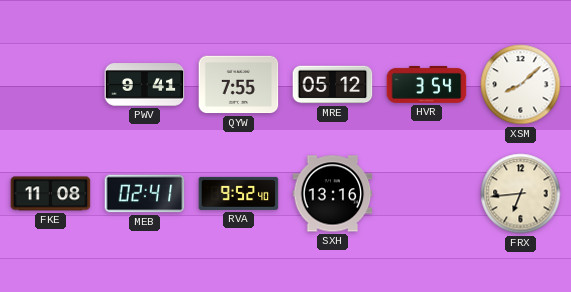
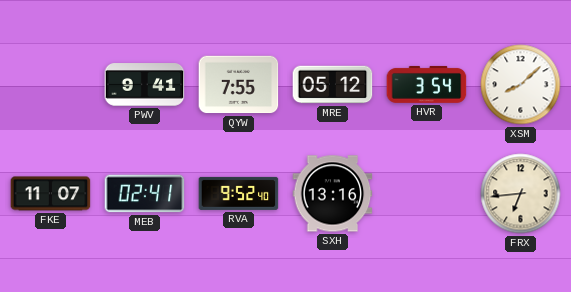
FKE: 11:08 -> 11:07
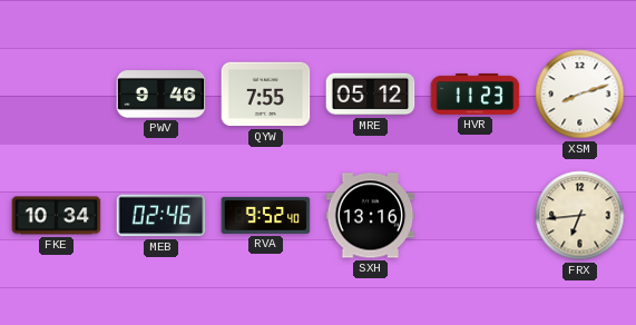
PWV: 9:41 -> 9:46
HVR: 3:54 -> 11:23
XSM: 8:08 -> 8:12
FKE: 11:07 -> 10:34
MEB: 02:41 -> 02:46
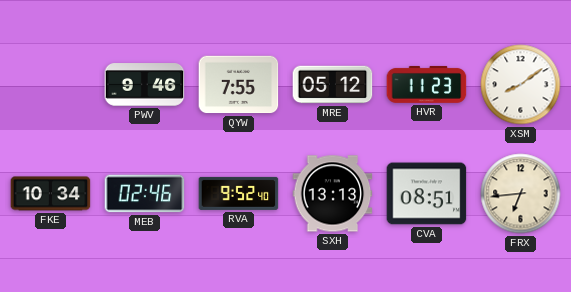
XSM: 8:12 -> 8:09
SXH: 13:16 -> 13:13
CVA: none -> 08:51
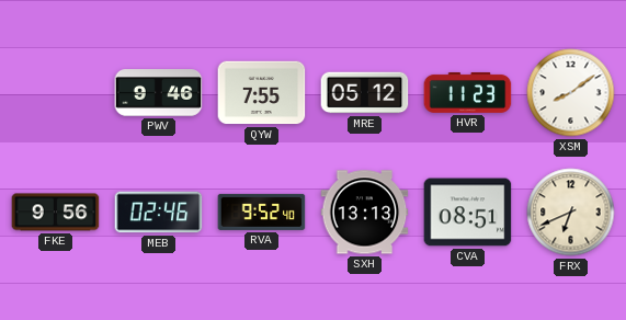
FKE: 10:34 -> 9:56
FRX: 6:44 -> 6:41
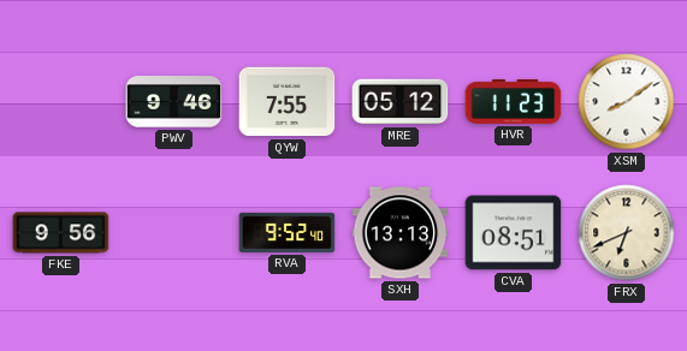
MEB: 02:46 -> none
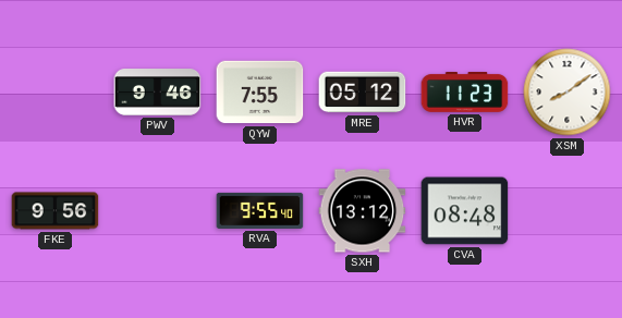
RVA: 9:52 -> 9:55
SXH: 13:13 -> 13:12
CVA: 08:51 -> 08:48
FRX: 6:41 -> none
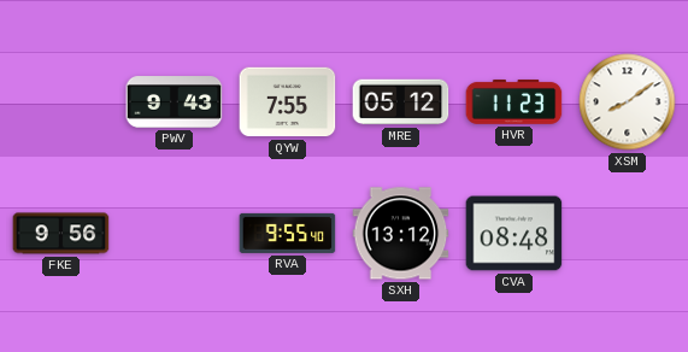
PWV: 9:46 -> 9:43
